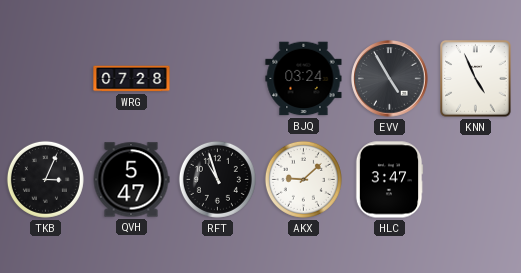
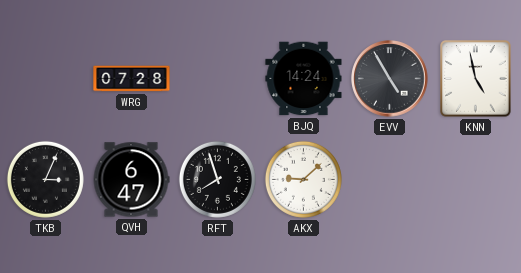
BJQ: 03:24 -> 14:24
KNN: 4:56 -> 4:58
QVH: 5:47 -> 6:47
RFT: 10:57 -> 7:57
HLC: 3:47 -> none
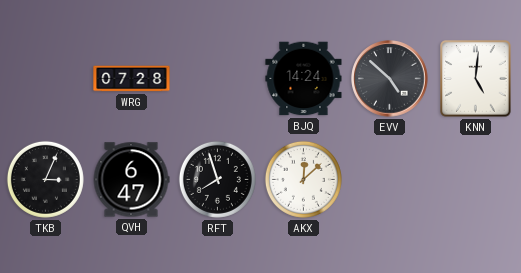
EVV: 4:55 -> 4:52
KNN: 4:58 -> 5:01
AKX: 9:08 -> 12:08
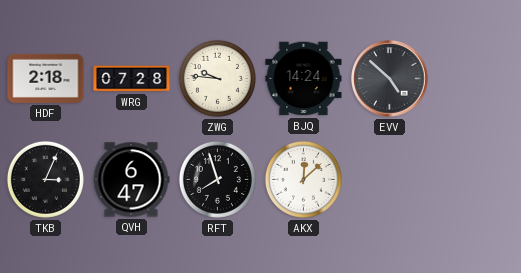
HDF: none -> 2:18
ZWG: none -> 9:46
KNN: 5:01 -> none
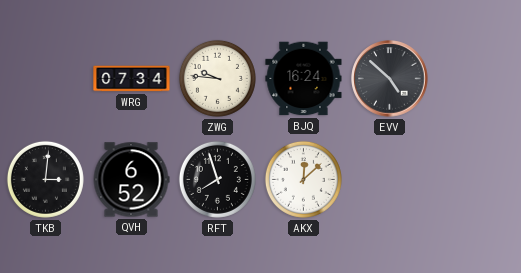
HDF: 2:18 -> none
WRG: 07:28 -> 07:34
BJQ: 14:24 -> 16:24
TKB: 3:04 -> 3:01
QVH: 6:47 -> 6:52
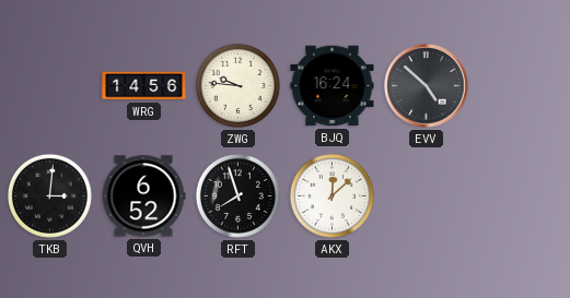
WRG: 07:34 -> 14:56
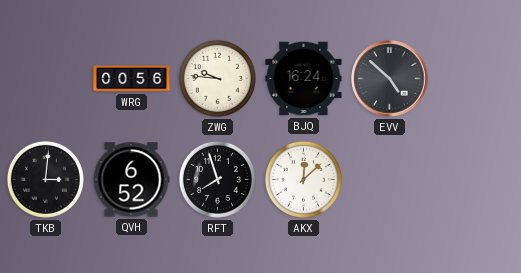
WRG: 14:56 -> 00:56
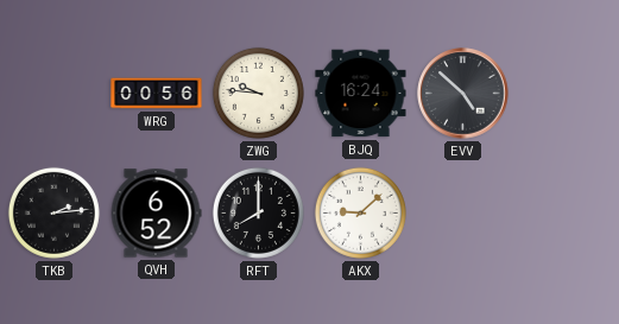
TKB: 3:01 -> 2:14
RFT: 7:57 -> 8:00
AKX: 12:08 -> 9:08
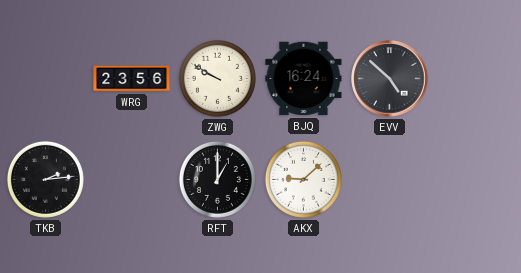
WRG: 00:56 -> 23:56
ZWG: 9:46 -> 9:50
QVH: 6:52 -> none
RFT: 8:00 -> 1:00
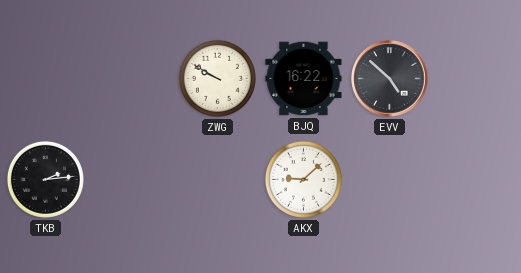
WRG: 23:56 -> none
BJQ: 16:24 -> 16:22
RFT: 1:00 -> none
